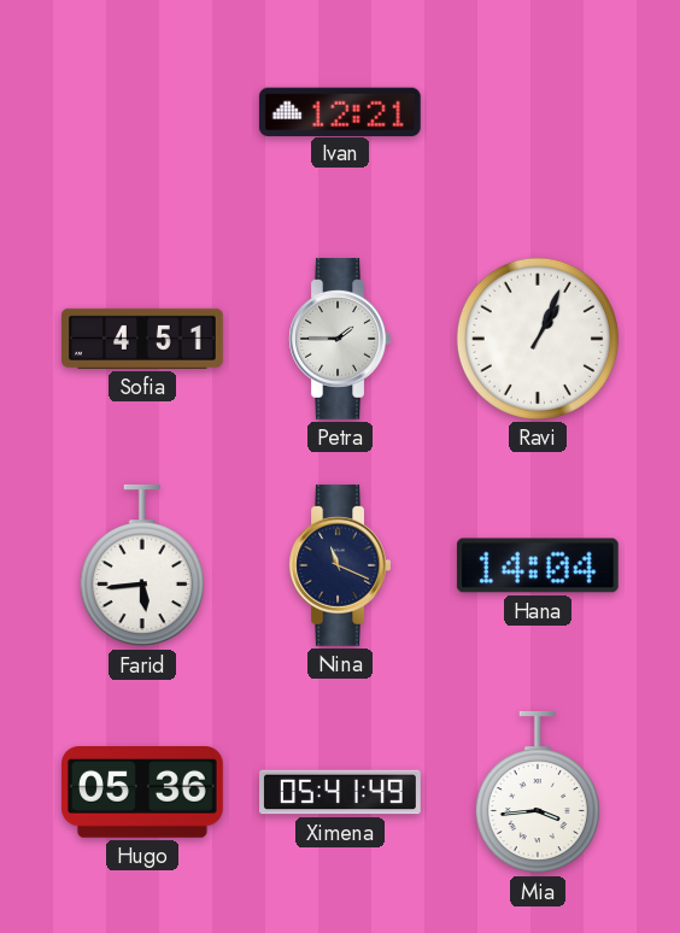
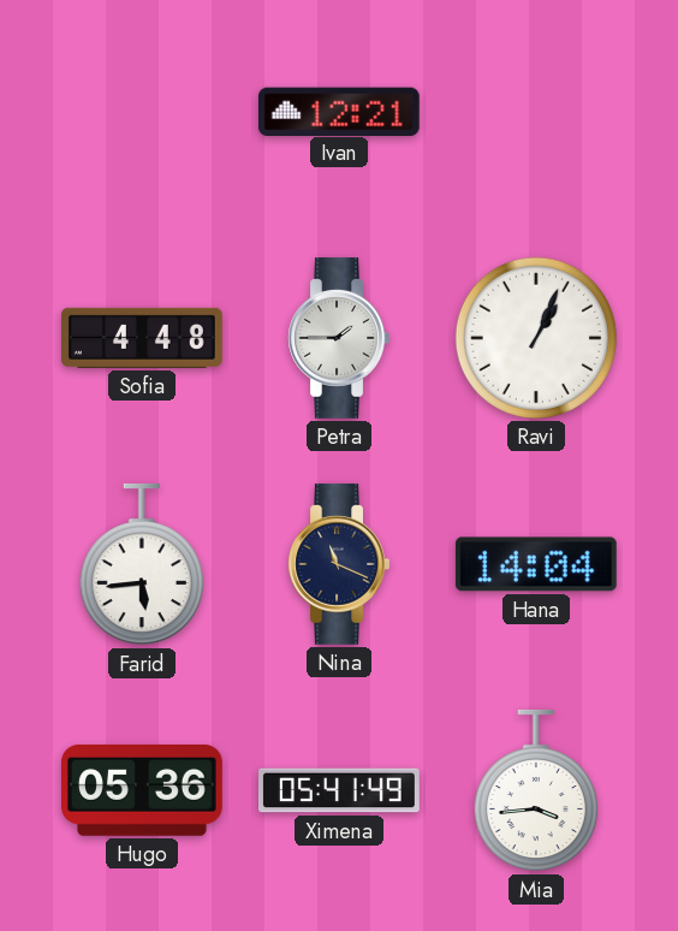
Sofia: 4:51 -> 4:48
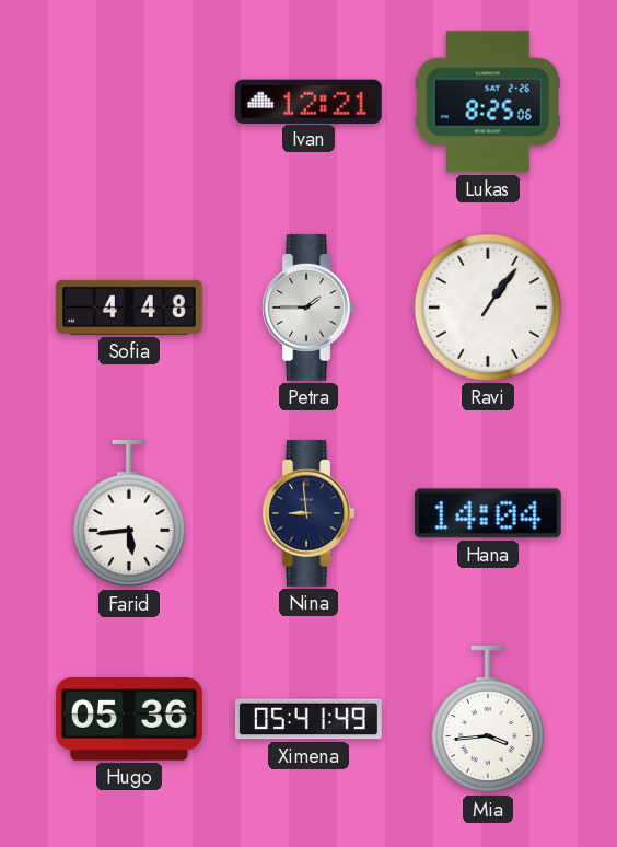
Lukas: none -> 8:25
Ravi: 1:04 -> 1:06
Nina: 11:19 -> 8:59
